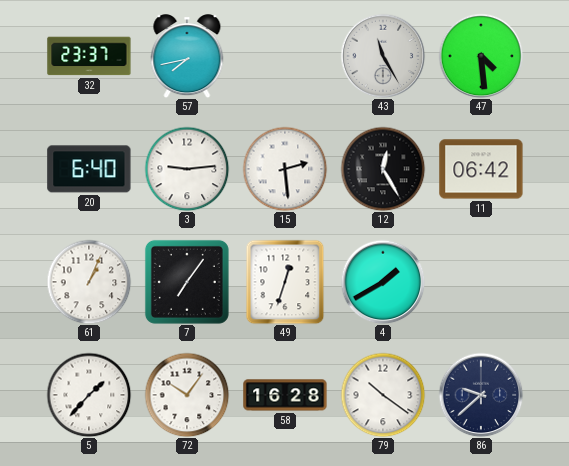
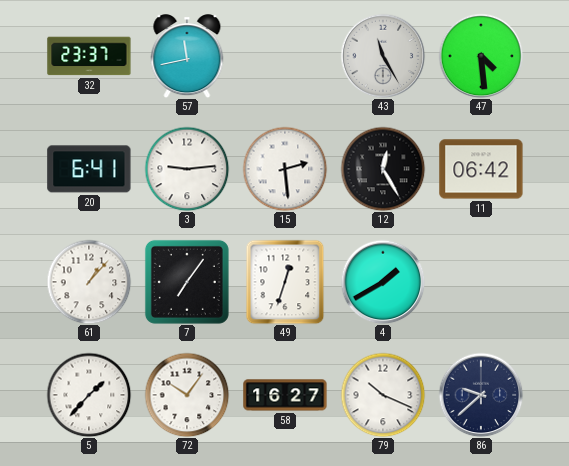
57: 7:43 -> 11:43
20: 6:40 -> 6:41
61: 1:04 -> 1:07
58: 16:28 -> 16:27
79: 10:21 -> 10:19
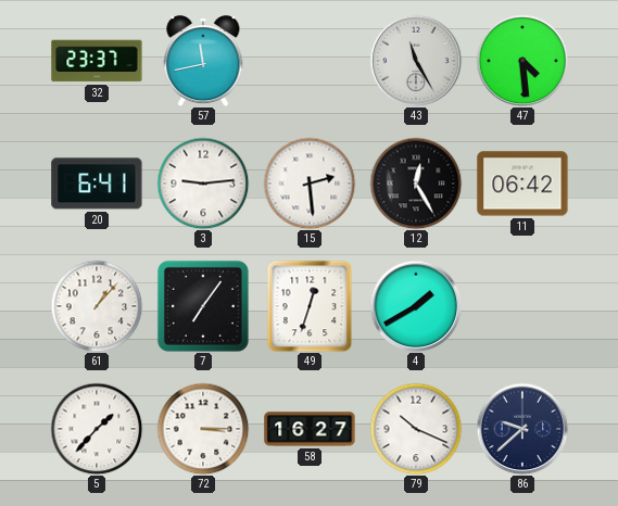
72: 10:06 -> 3:15
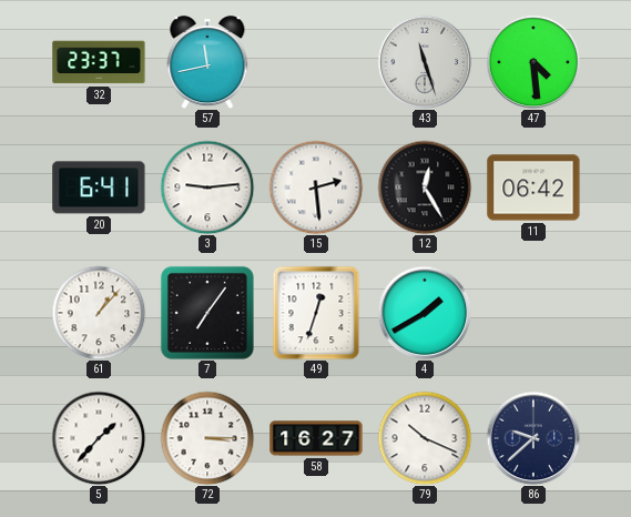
43: 11:25 -> 11:27
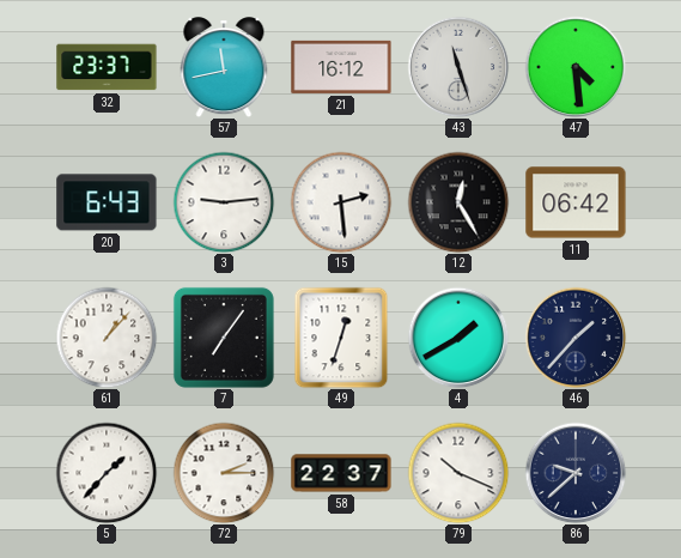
21: none -> 16:12
20: 6:41 -> 6:43
46: none -> 1:37
72: 3:15 -> 2:15
58: 16:27 -> 22:37
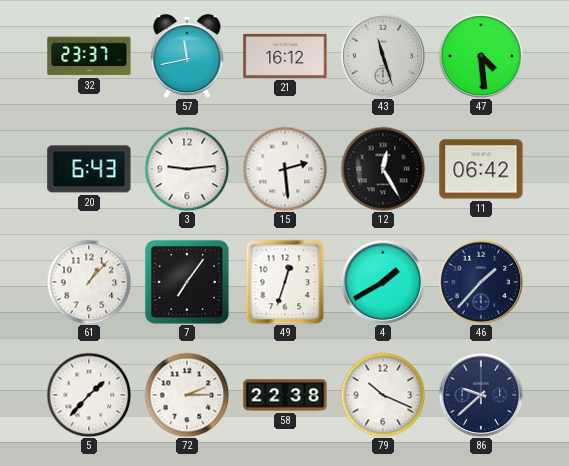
58: 22:37 -> 22:38
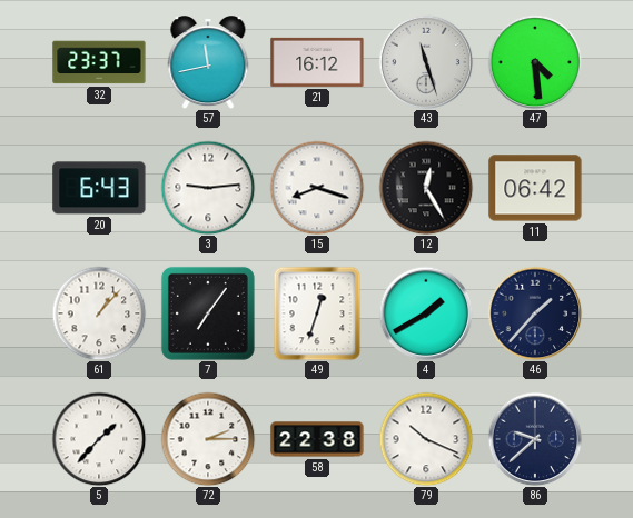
15: 2:29 -> 8:18
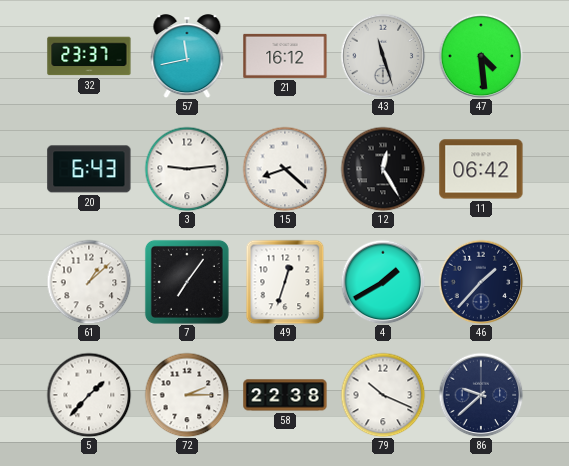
15: 8:18 -> 8:22
61: 1:07 -> 1:08
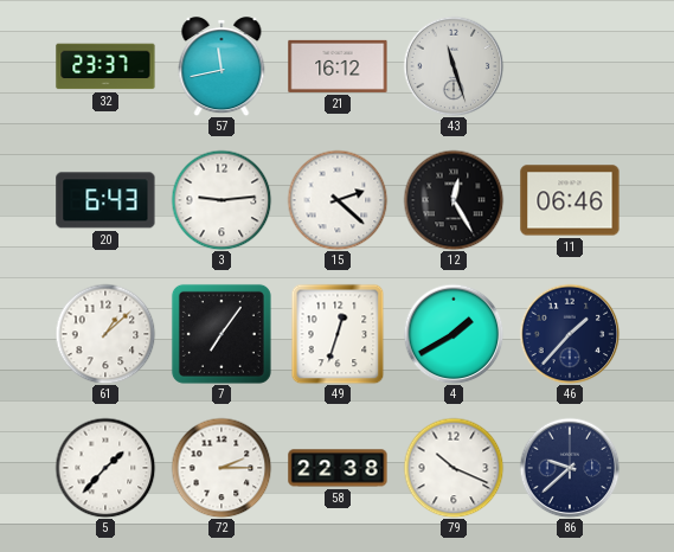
47: 4:29 -> none
15: 8:22 -> 2:22
11: 06:42 -> 06:46
